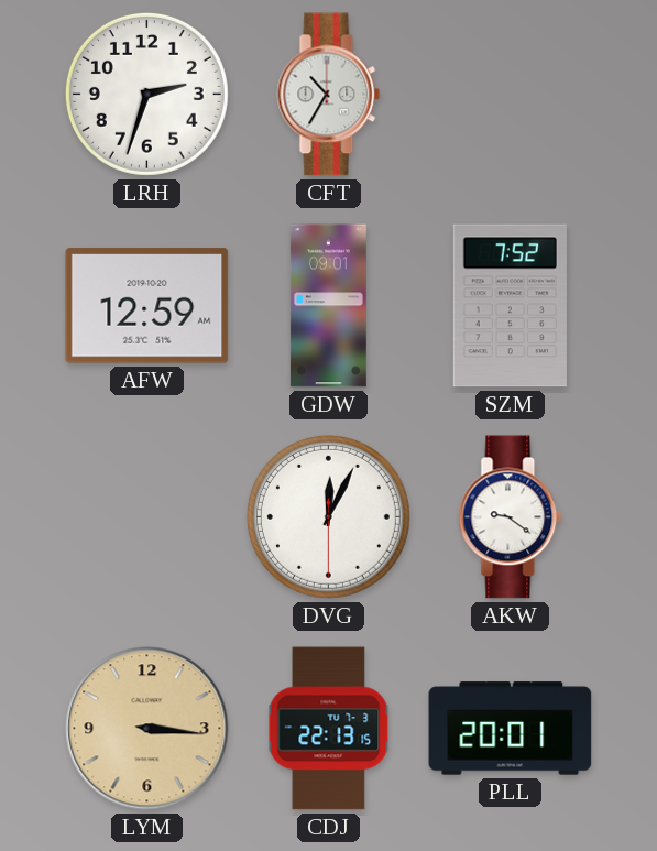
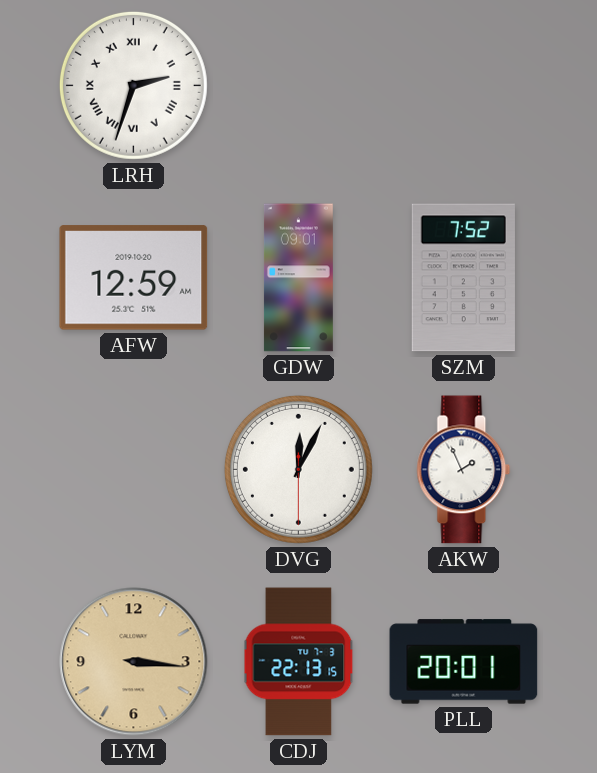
LRH numerals: Arabic -> Roman
CFT: 10:35 -> none
AKW: 9:21 -> 1:56
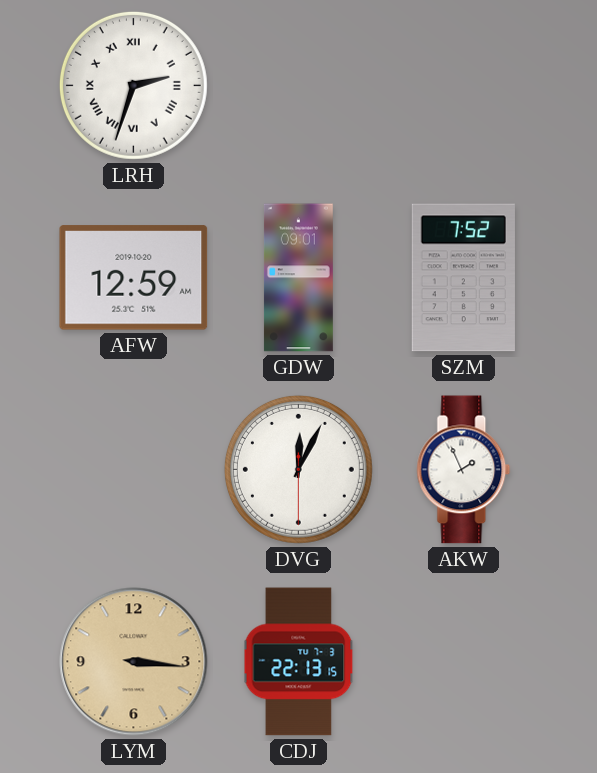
PLL: 20:01 -> none
